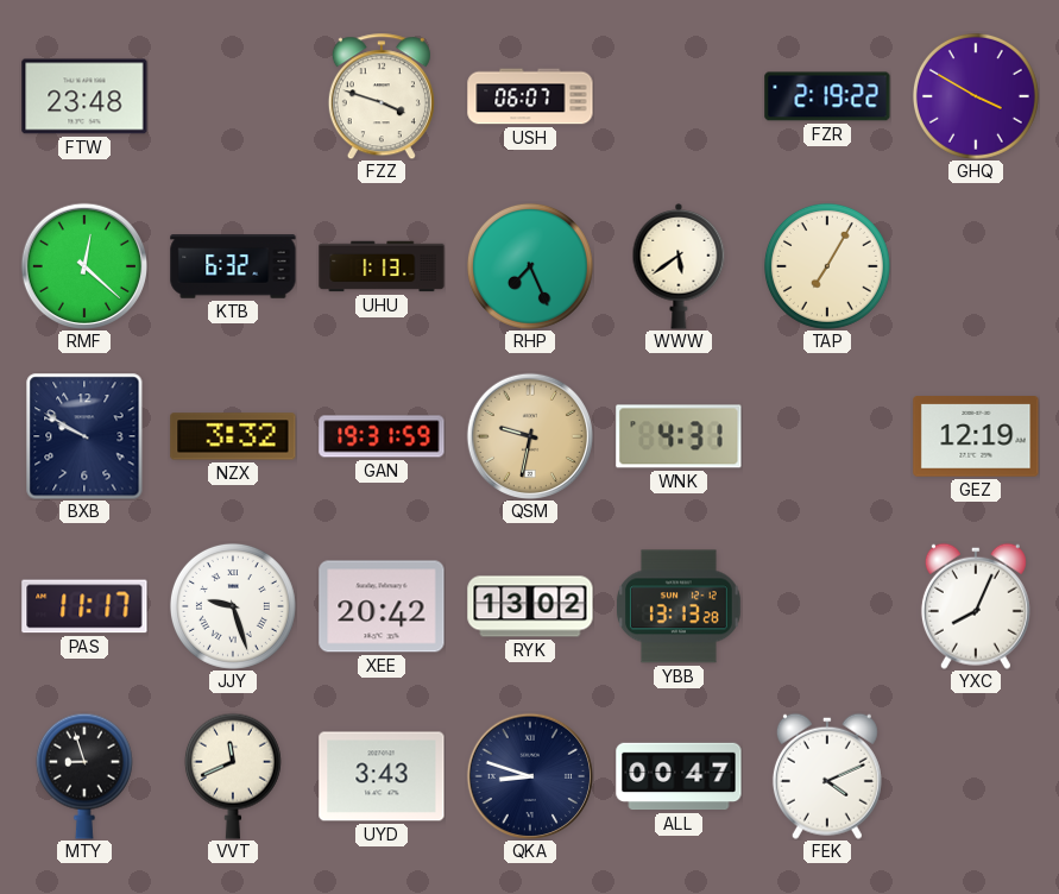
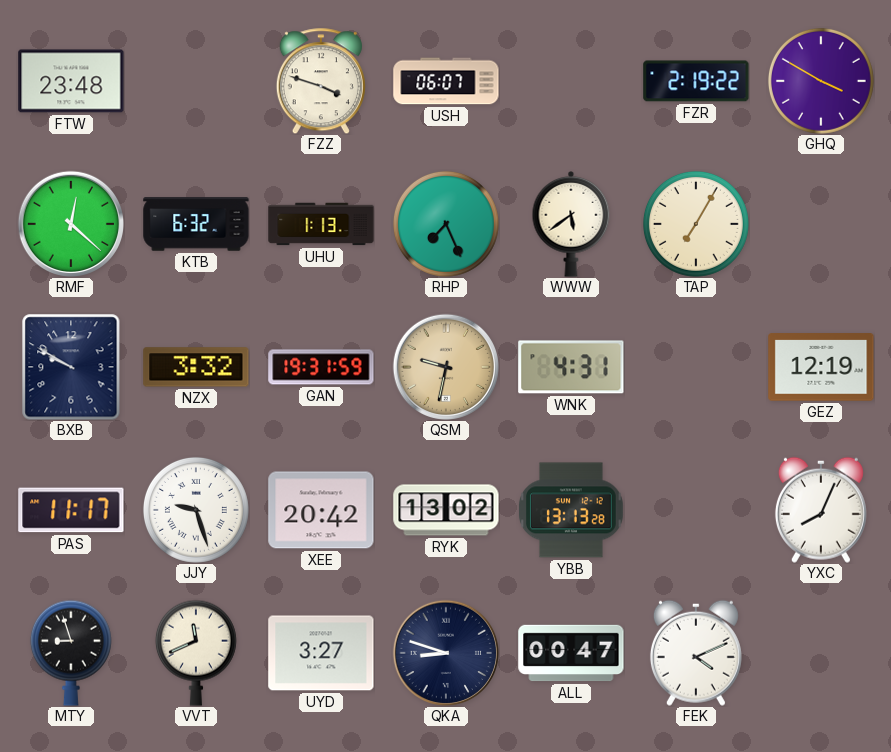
UYD: 3:43 -> 3:27
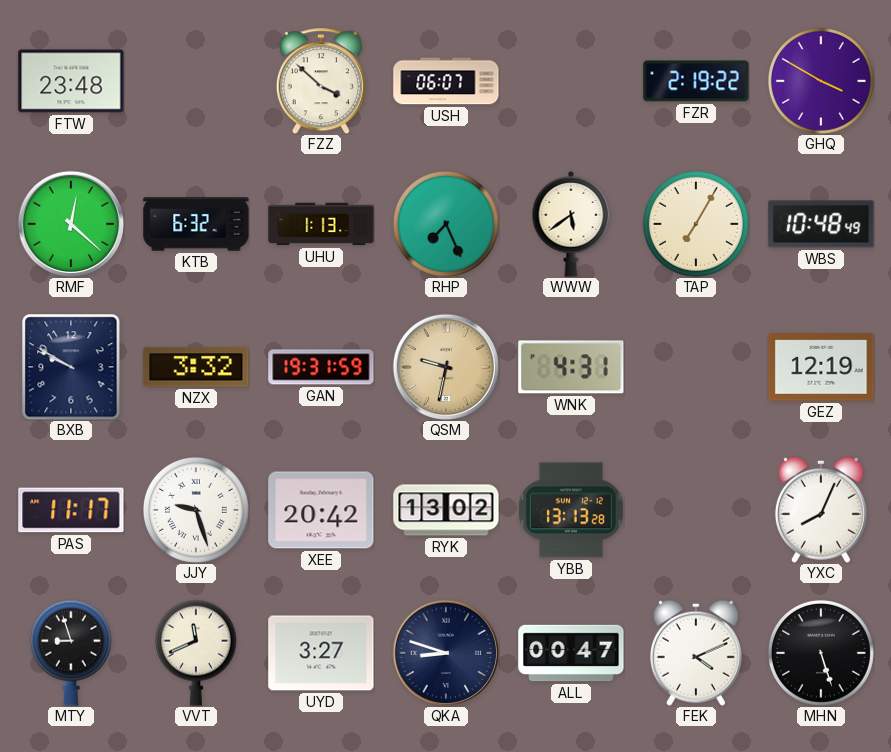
FZZ: 3:48 -> 3:52
WBS: none -> 10:48
MHN: none -> 5:27
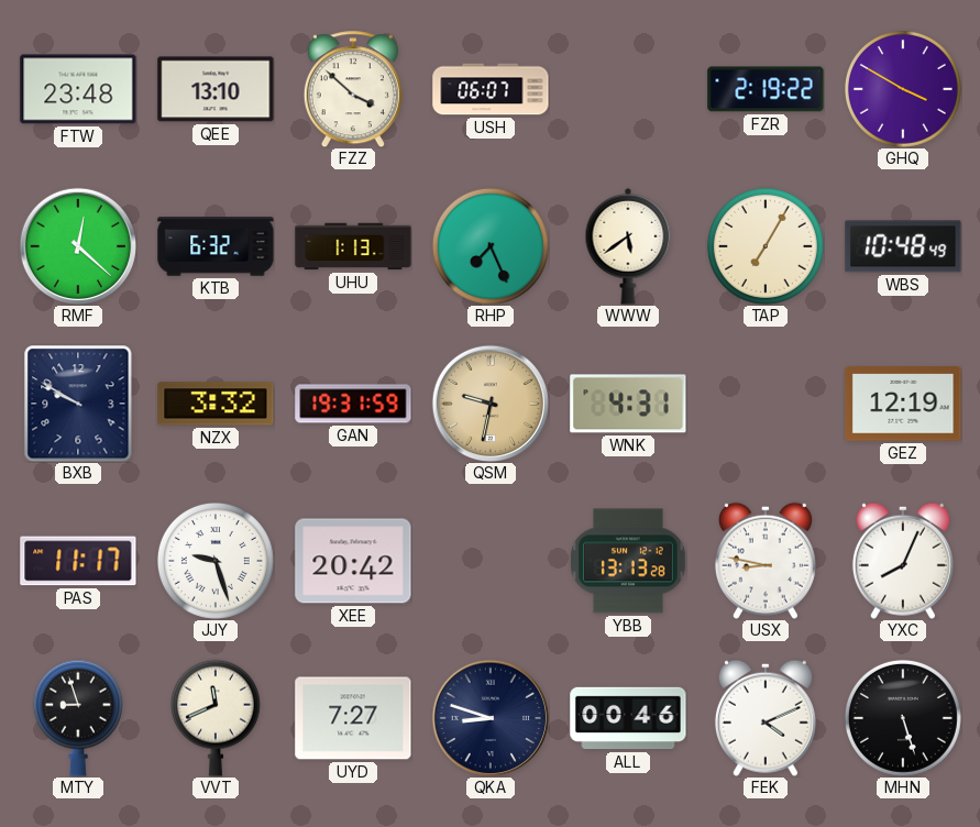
QEE: none -> 13:10
RYK: 13:02 -> none
USX: none -> 8:47
UYD: 3:27 -> 7:27
ALL: 00:47 -> 00:46
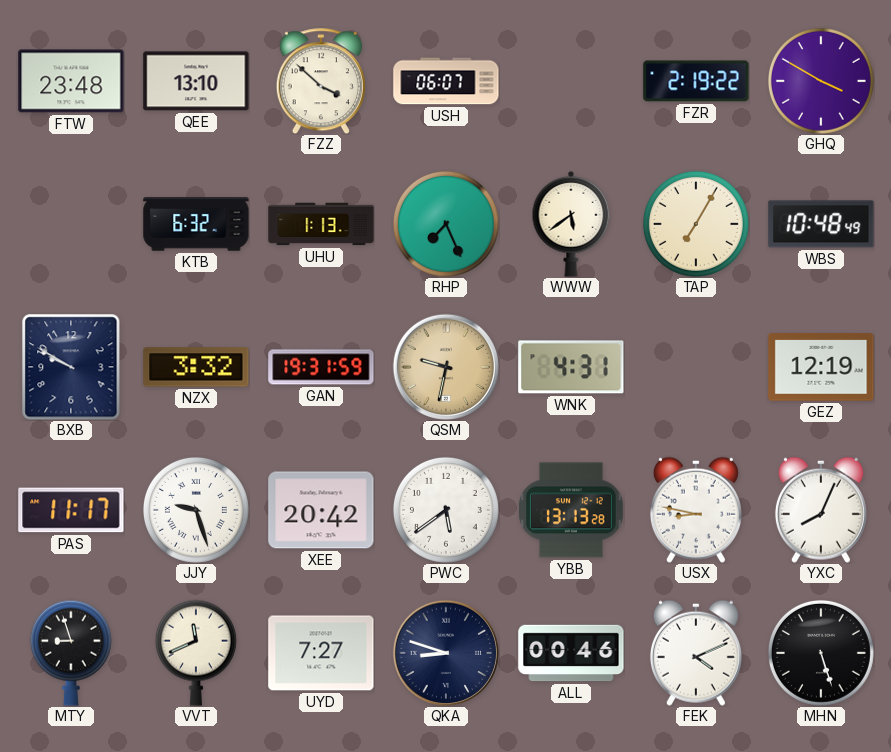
RMF: 12:22 -> none
PWC: none -> 5:39
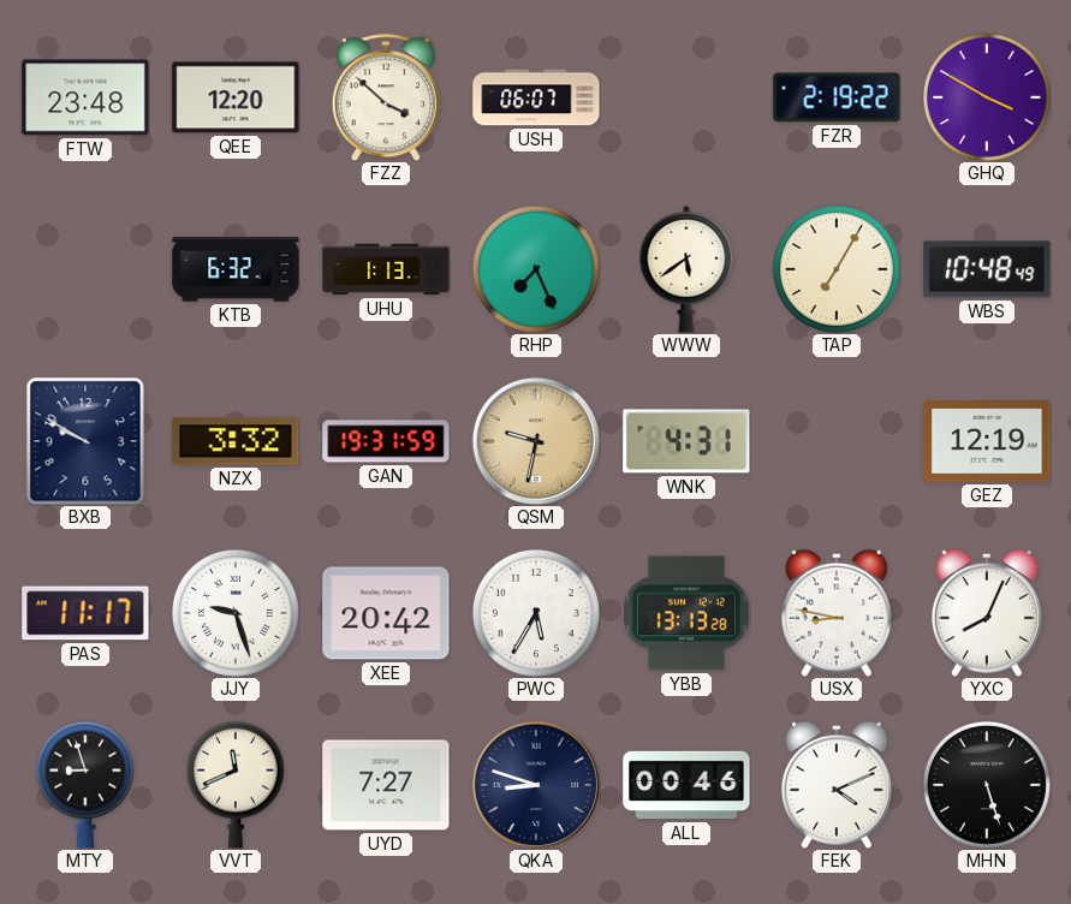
QEE: 13:10 -> 12:20
PWC: 5:39 -> 5:35
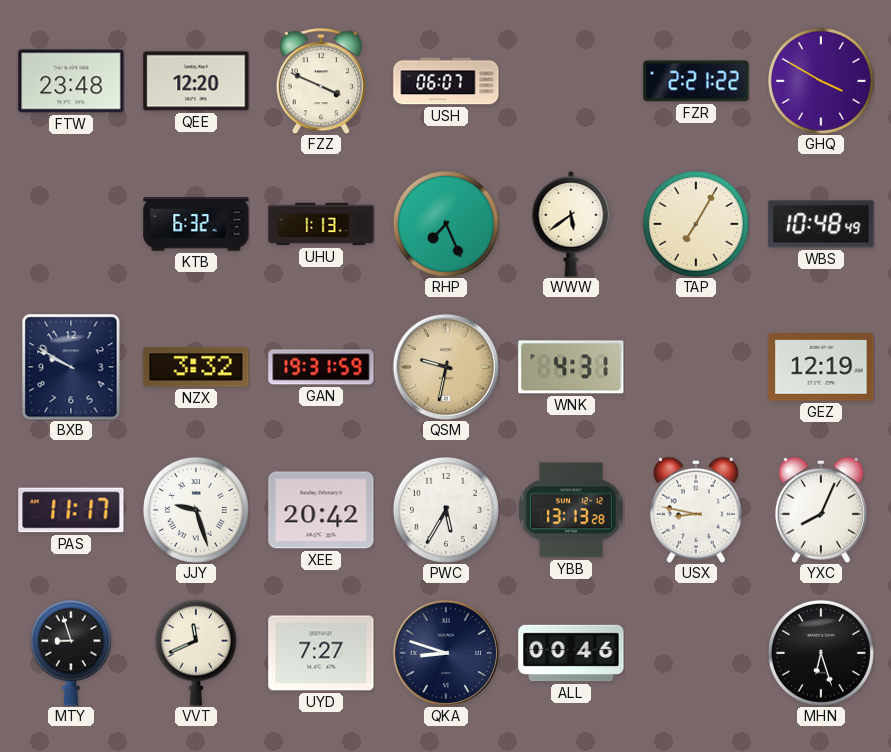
FZZ: 3:52 -> 3:49
FZR: 2:19 -> 2:21
FEK: 4:11 -> none
MHN: 5:27 -> 6:27
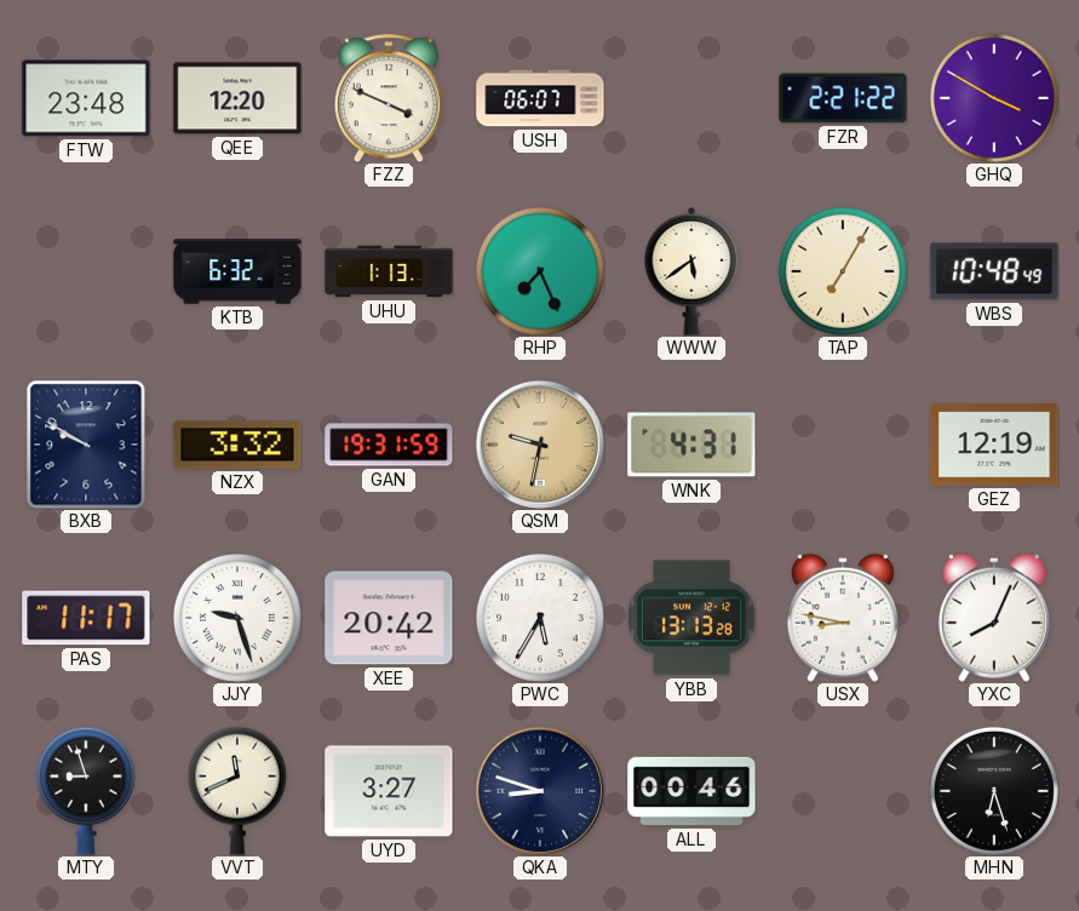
UYD: 7:27 -> 3:27
